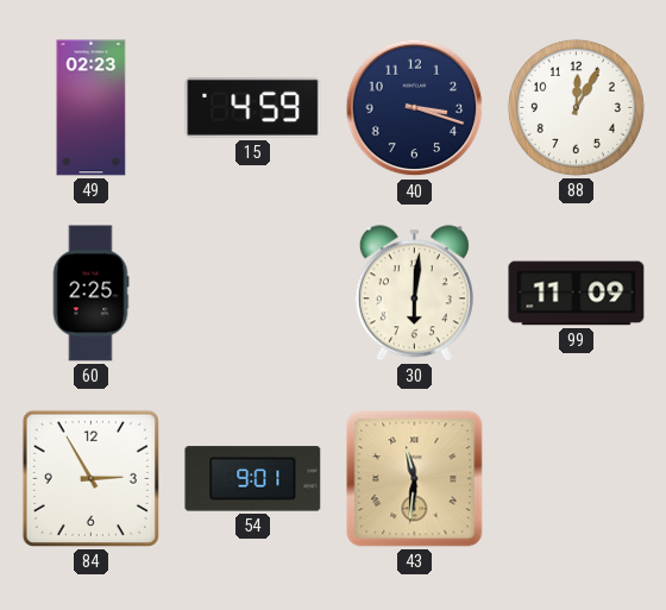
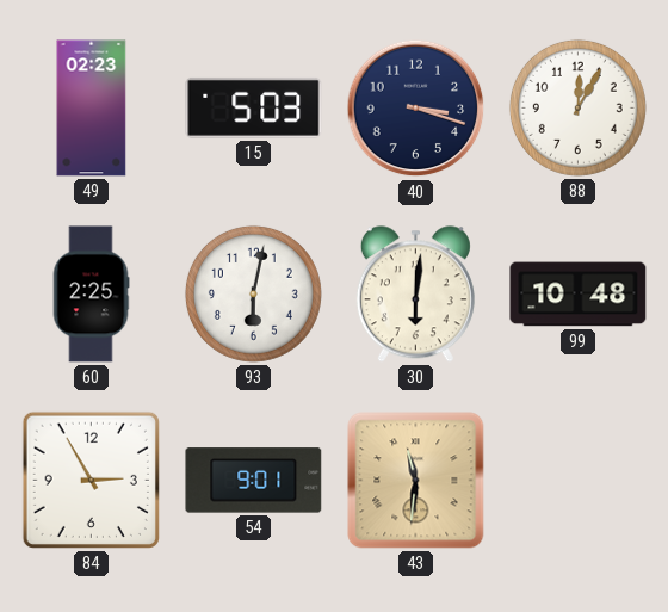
15: 4:59 -> 5:03
93: none -> 6:02
99: 11:09 -> 10:48
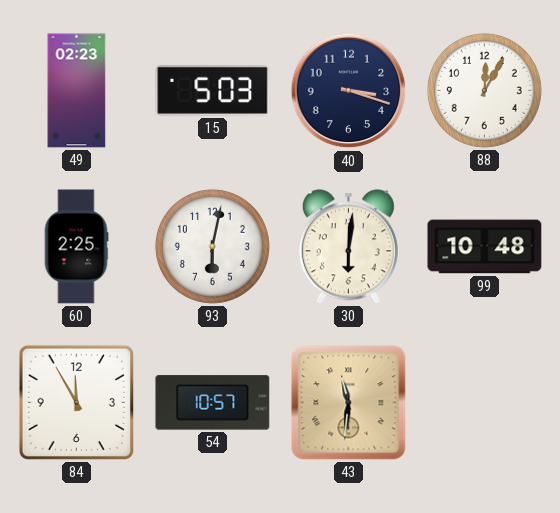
84: 2:55 -> 11:55
54: 9:01 -> 10:57
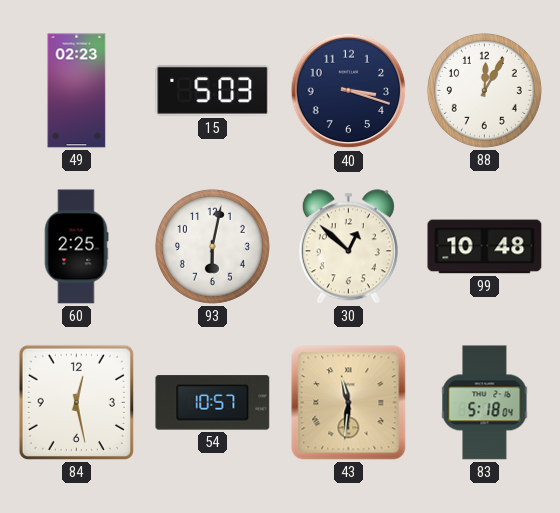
30: 6:01 -> 12:52
84: 11:55 -> 12:28
83: none -> 5:18
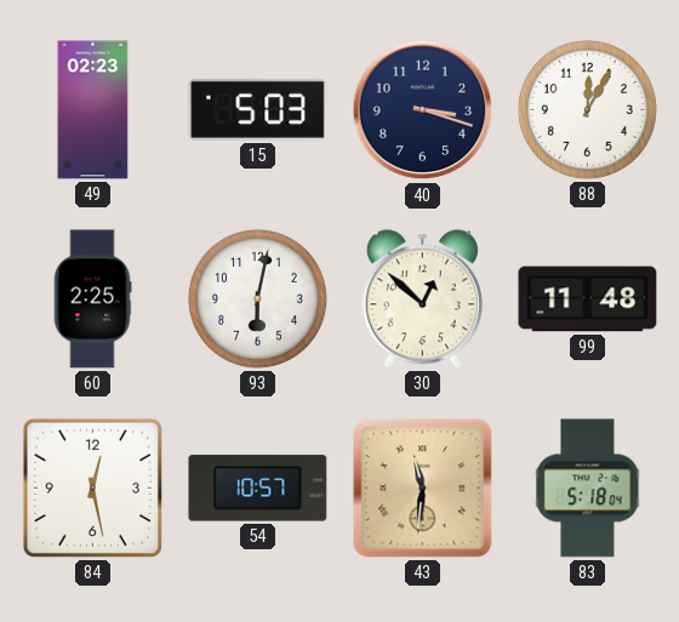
99: 10:48 -> 11:48
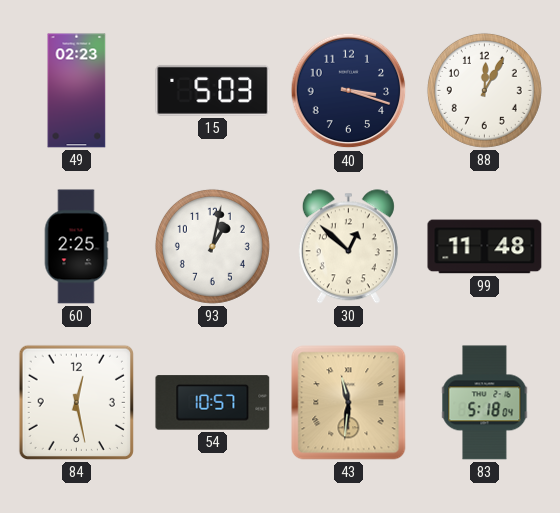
93: 6:02 -> 1:02
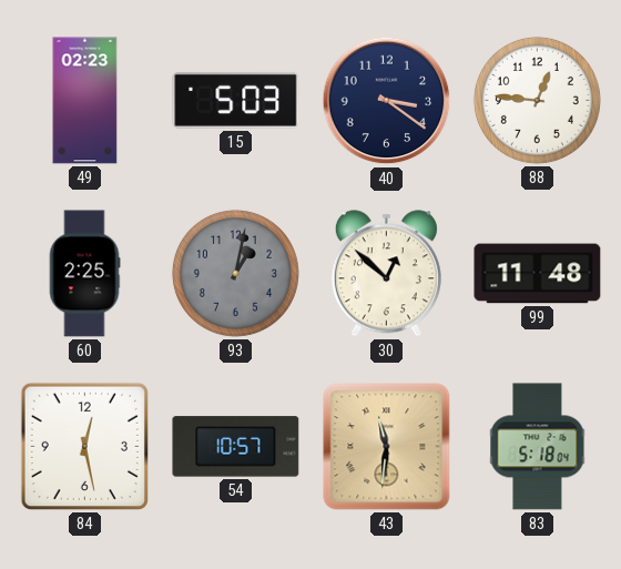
40: 3:18 -> 3:21
88: 12:05 -> 12:46
93 dial: white -> grey
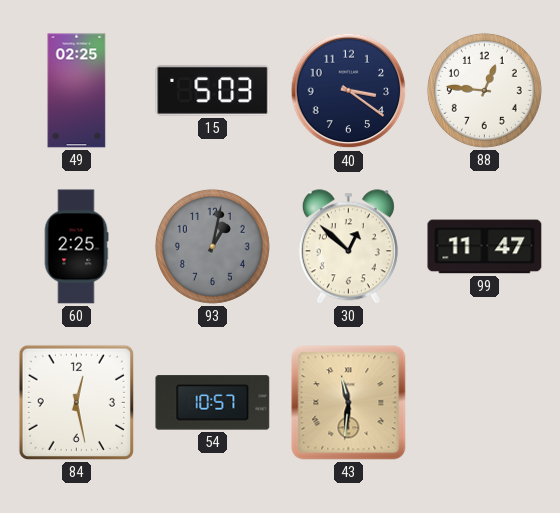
49: 02:23 -> 02:25
99: 11:48 -> 11:47
83: 5:18 -> none
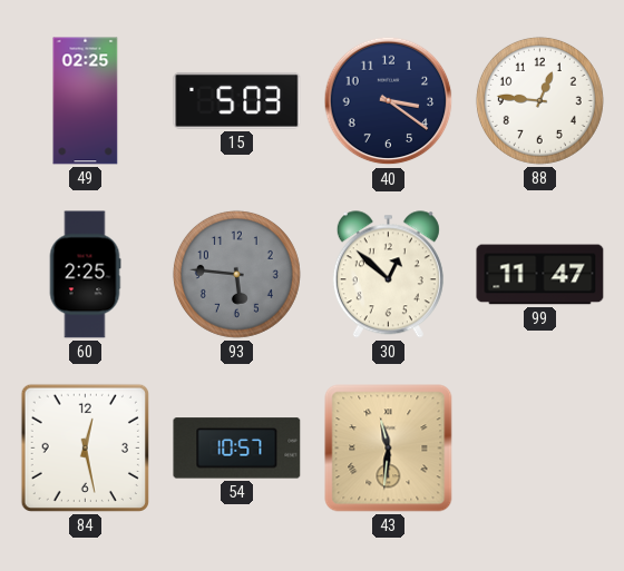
93: 1:02 -> 5:46
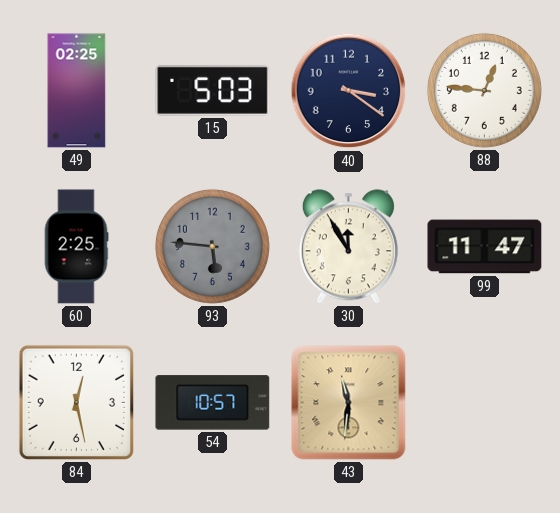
30: 12:52 -> 11:55
